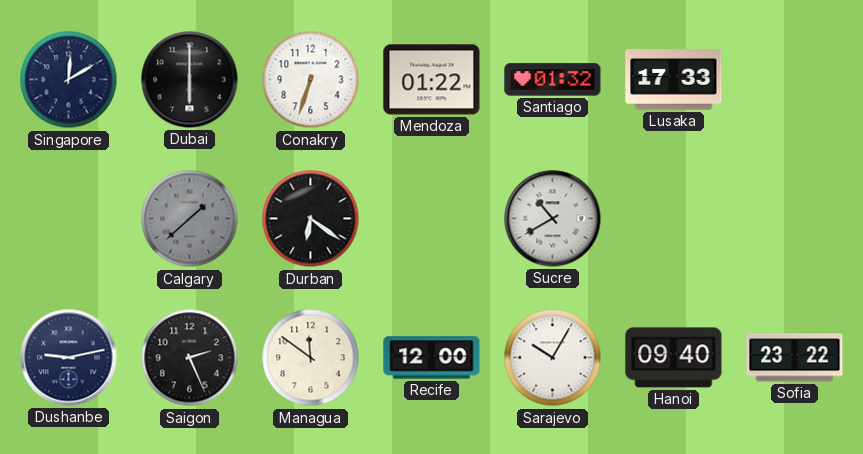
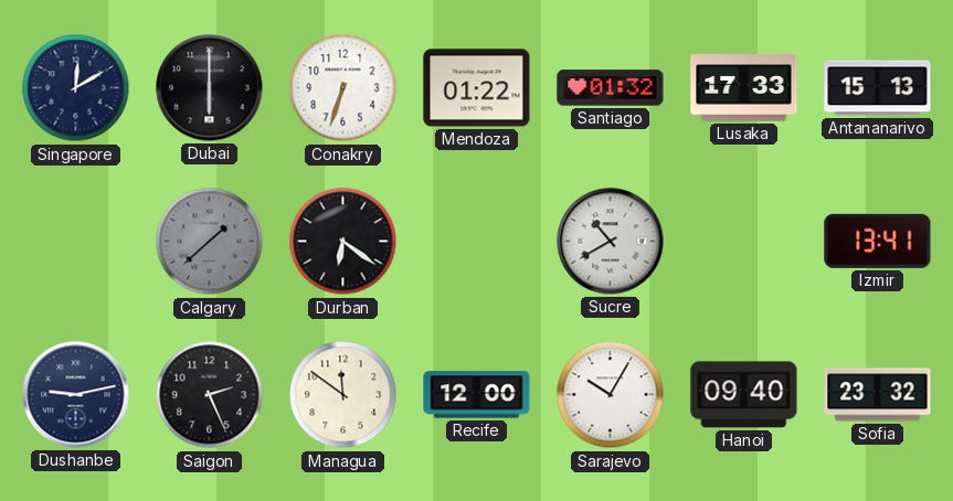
Antananarivo: none -> 15:13
Izmir: none -> 13:41
Sofia: 23:22 -> 23:32
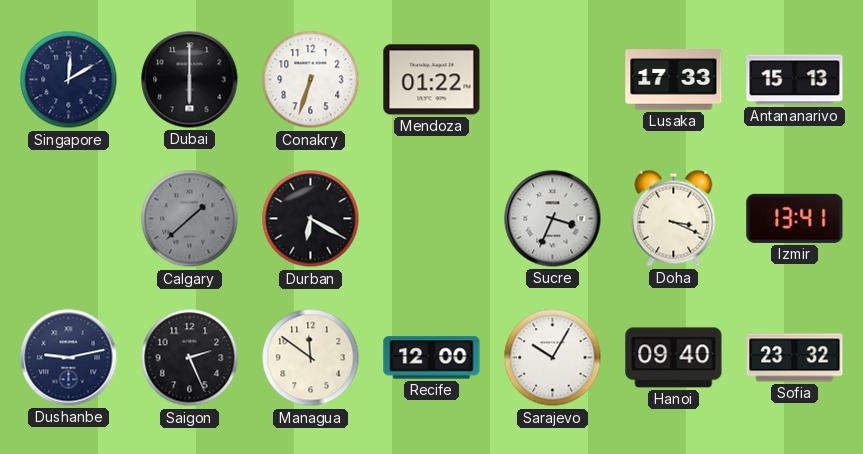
Santiago: 01:32 -> none
Durban: 6:21 -> 6:20
Sucre: 10:40 -> 3:34
Doha: none -> 3:19
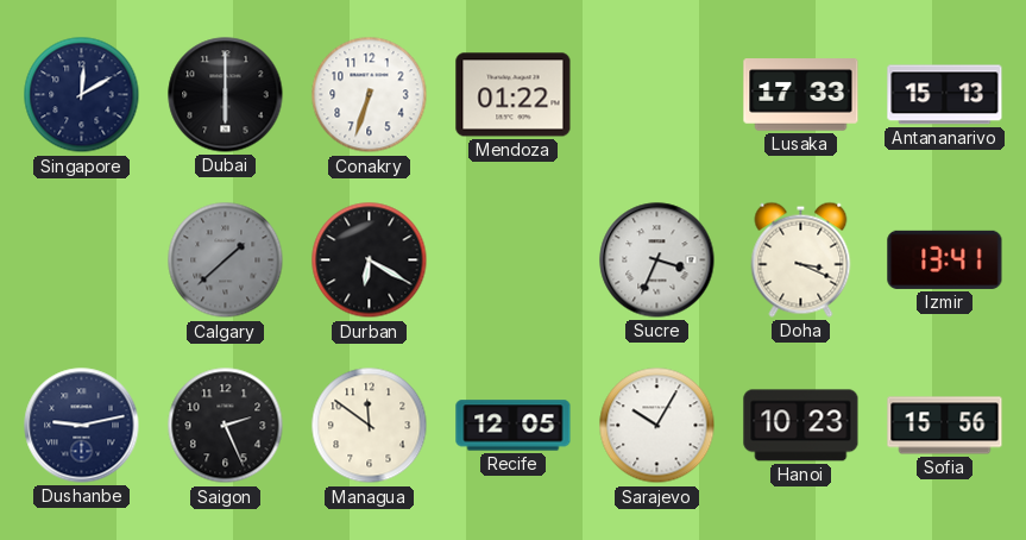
Recife: 12:00 -> 12:05
Hanoi: 09:40 -> 10:23
Sofia: 23:32 -> 15:56
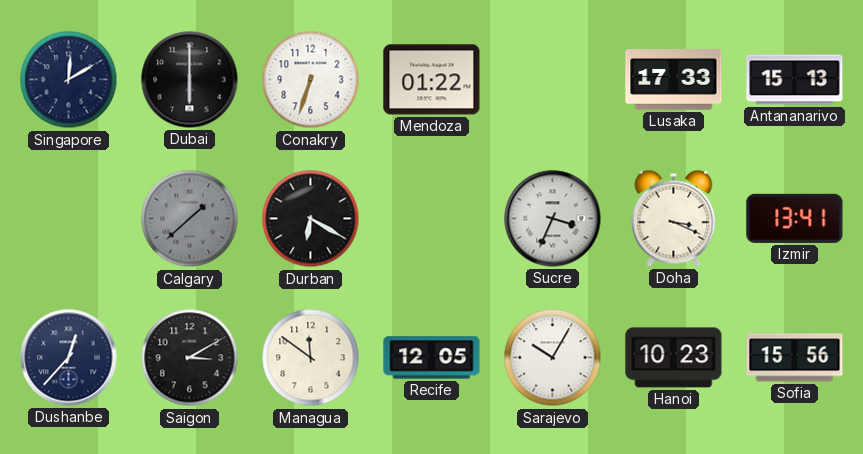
Dushanbe: 9:13 -> 12:37
Saigon: 2:26 -> 3:10
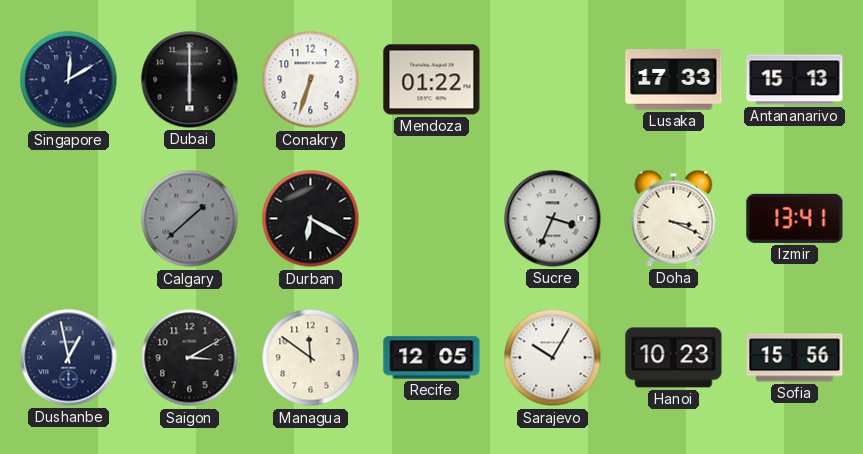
Dushanbe: 12:37 -> 12:58
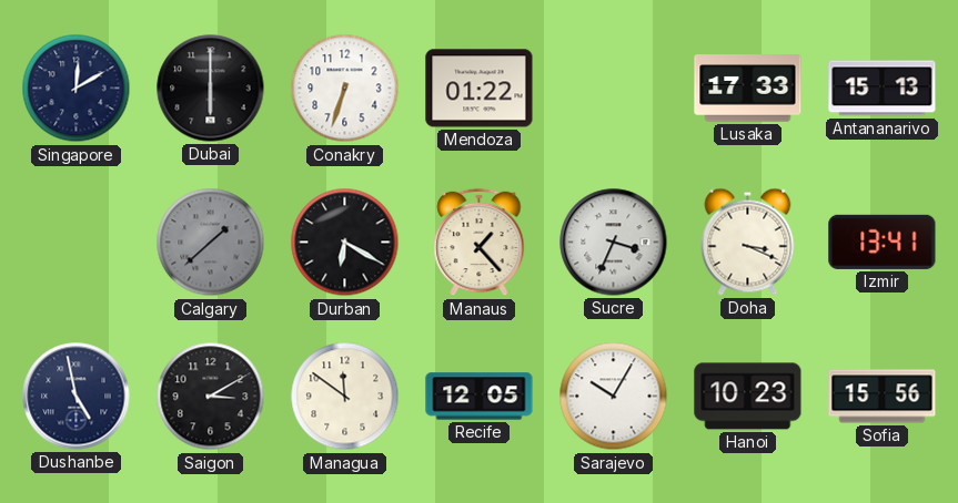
Manaus: none -> 1:23
Dushanbe: 12:58 -> 4:58
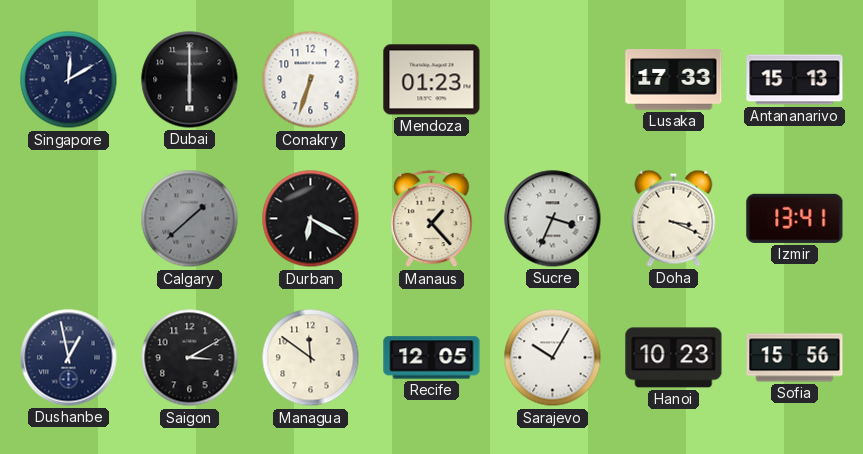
Mendoza: 01:22 -> 01:23
Dushanbe: 4:58 -> 12:58
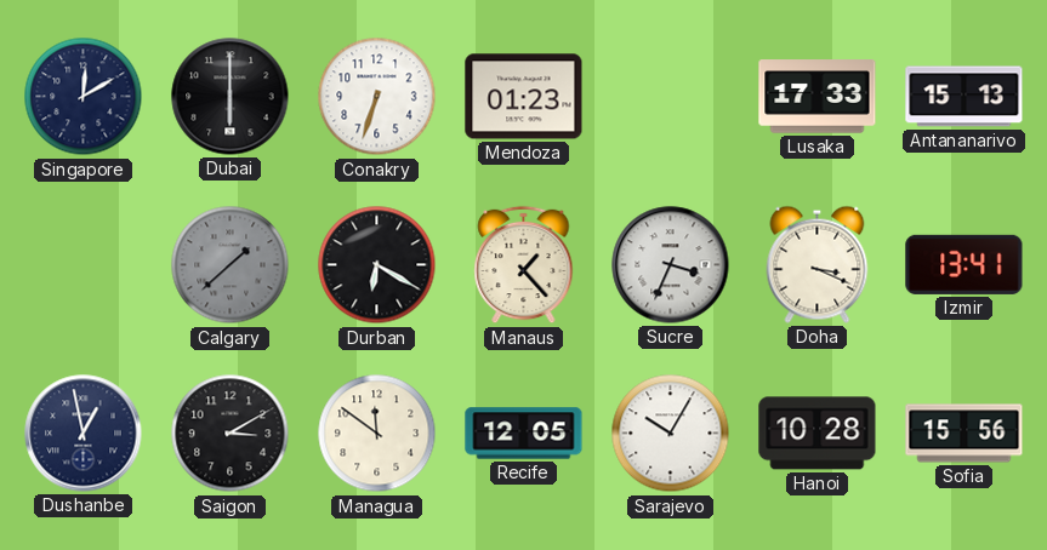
Hanoi: 10:23 -> 10:28
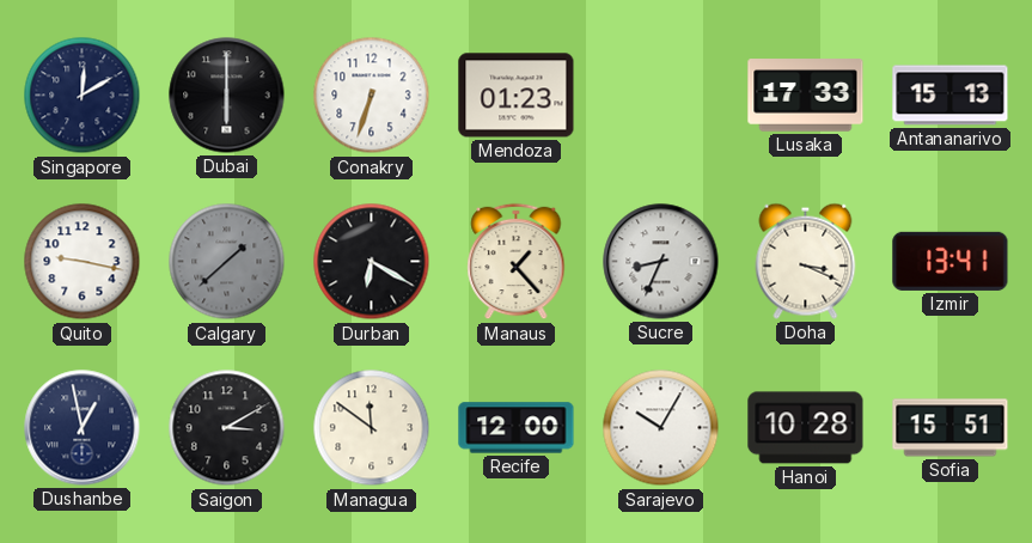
Quito: none -> 9:17
Sucre: 3:34 -> 8:34
Recife: 12:05 -> 12:00
Sofia: 15:56 -> 15:51
